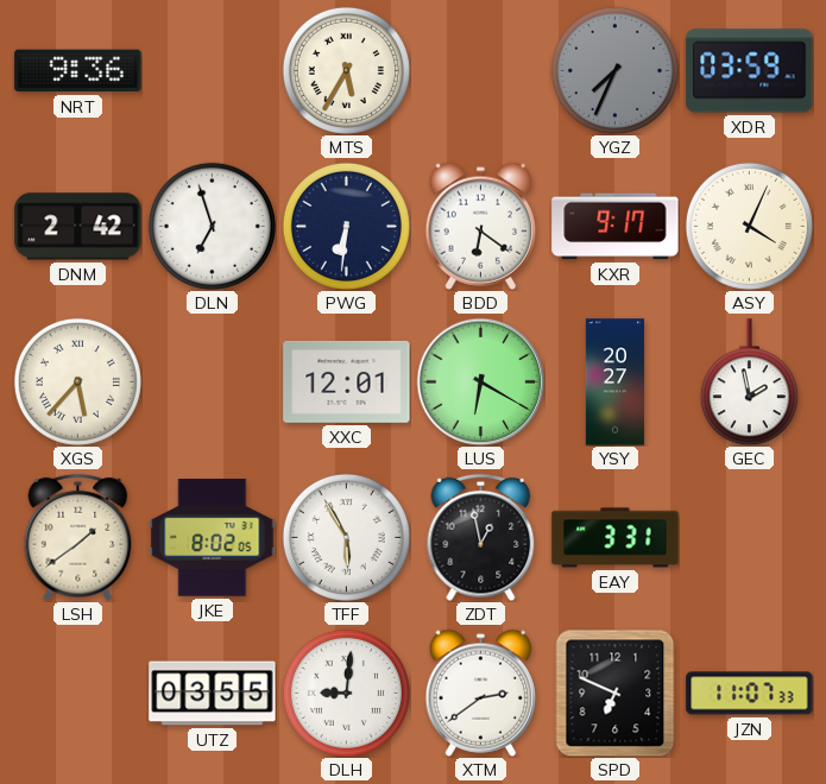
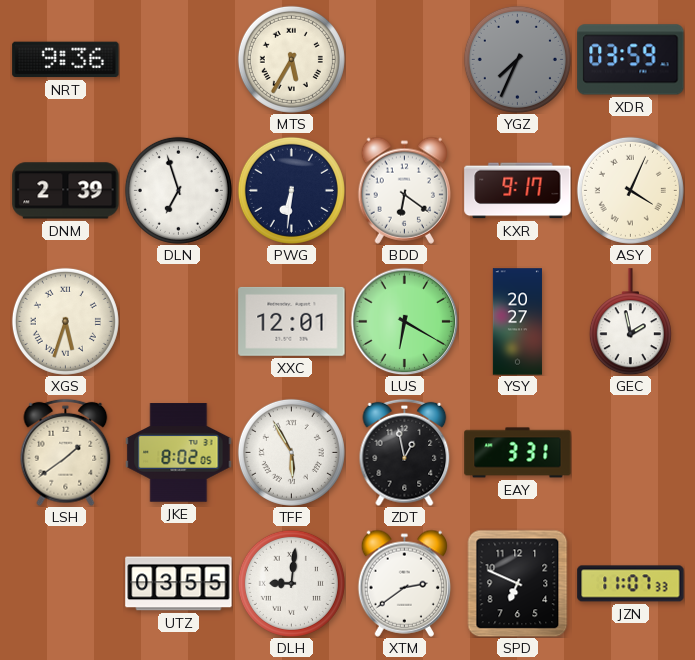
DNM: 2:42 -> 2:39
XGS: 5:37 -> 5:33
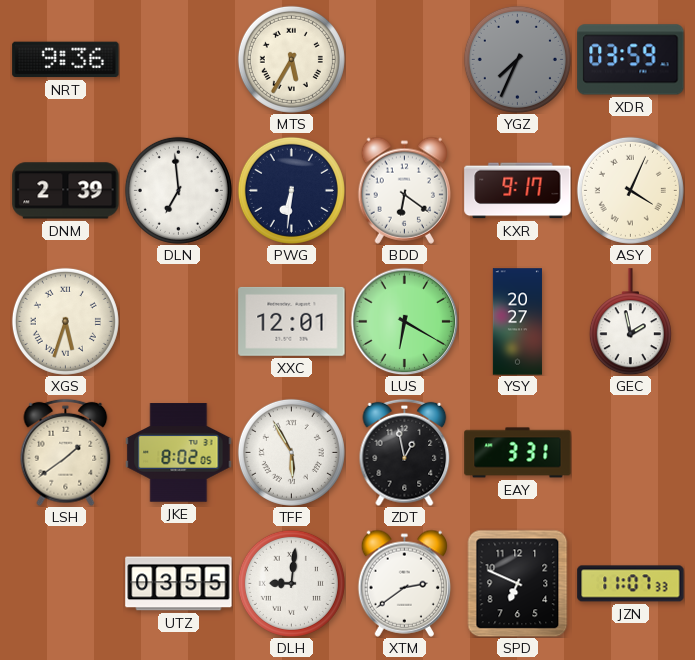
DLN: 6:57 -> 6:59
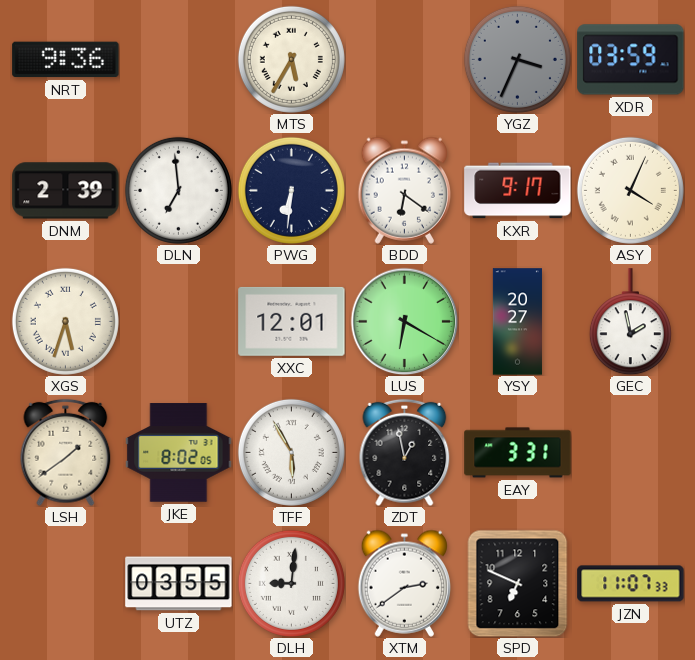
YGZ: 7:34 -> 3:34
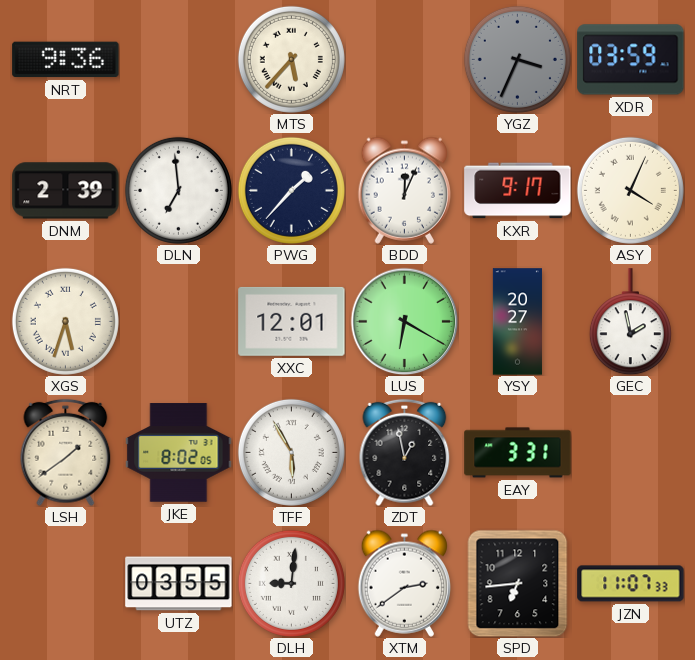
MTS: 5:35 -> 5:37
PWG: 6:31 -> 1:37
BDD: 6:21 -> 12:04
SPD: 6:49 -> 6:44
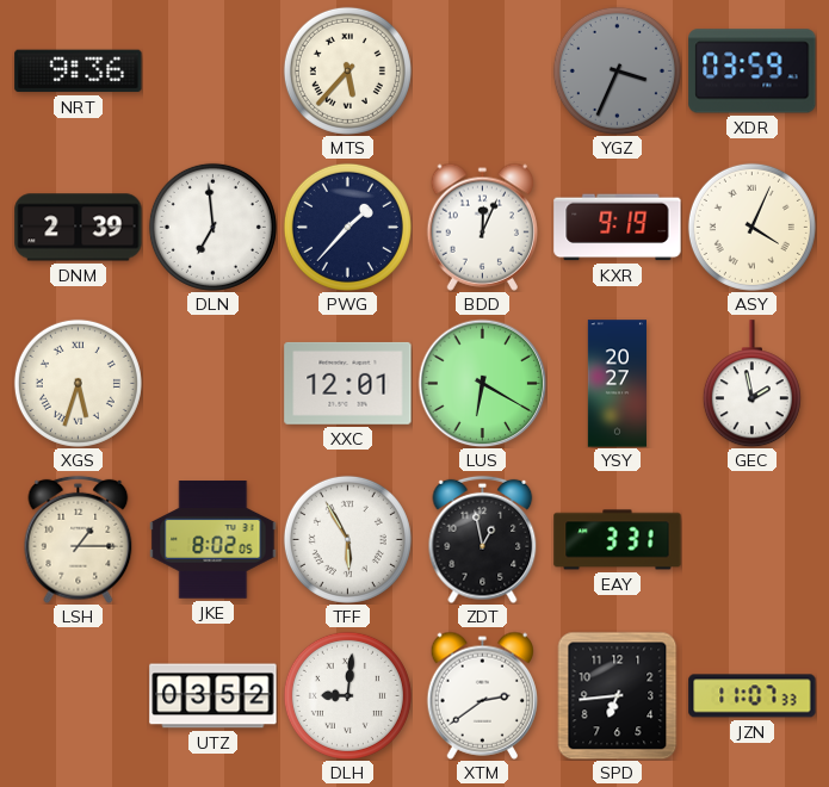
KXR: 9:17 -> 9:19
LSH: 1:39 -> 1:15
UTZ: 03:55 -> 03:52
